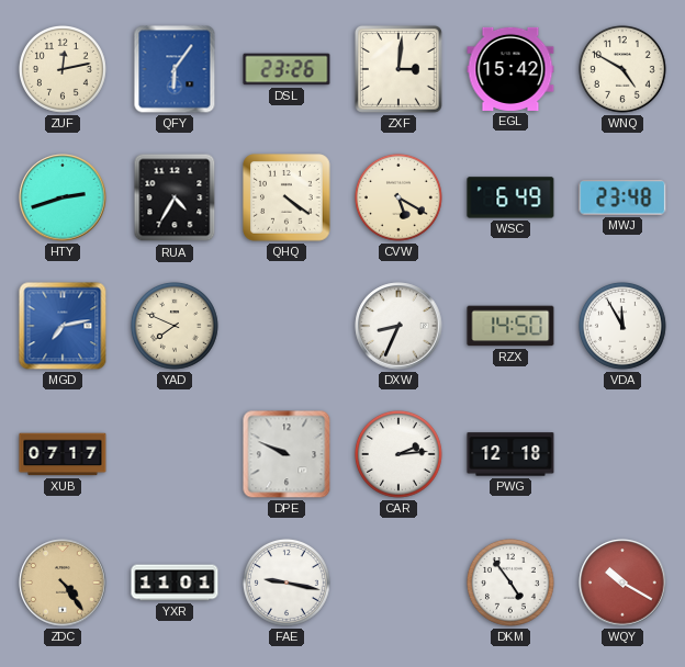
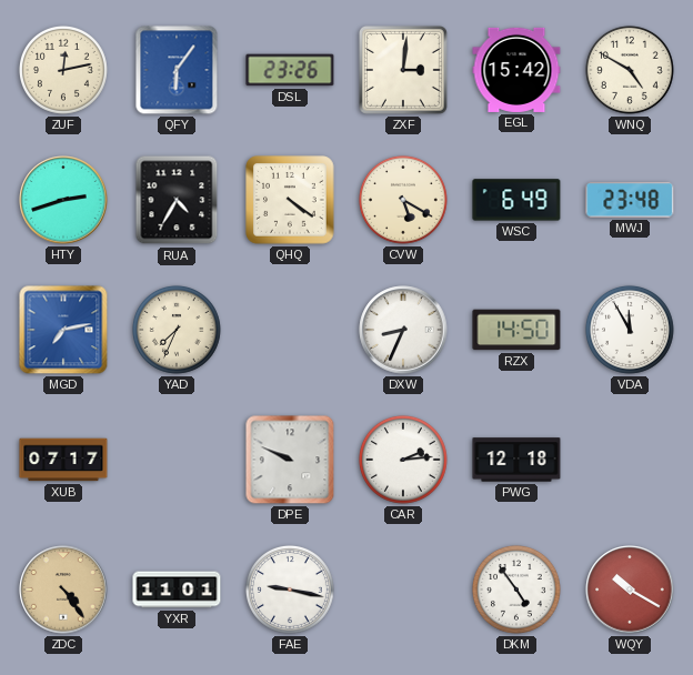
YAD: 7:49 -> 7:34
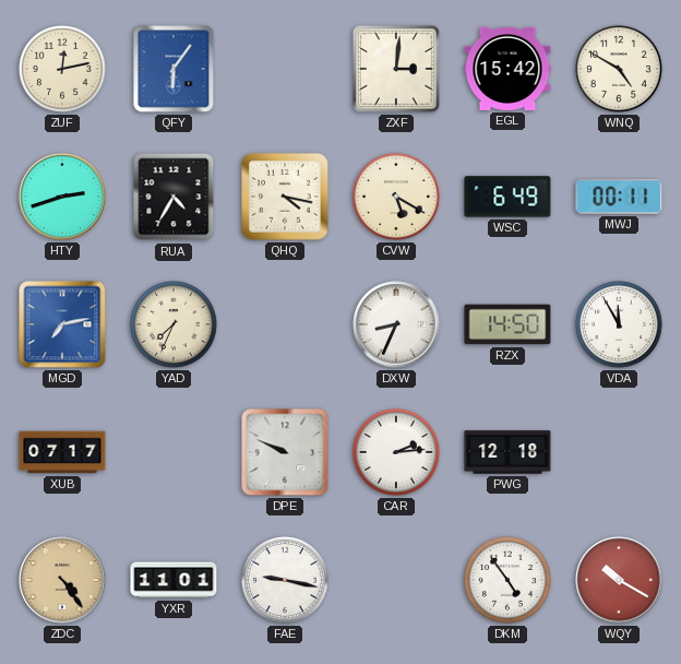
DSL: 23:26 -> none
QHQ: 4:21 -> 4:17
MWJ: 23:48 -> 00:11
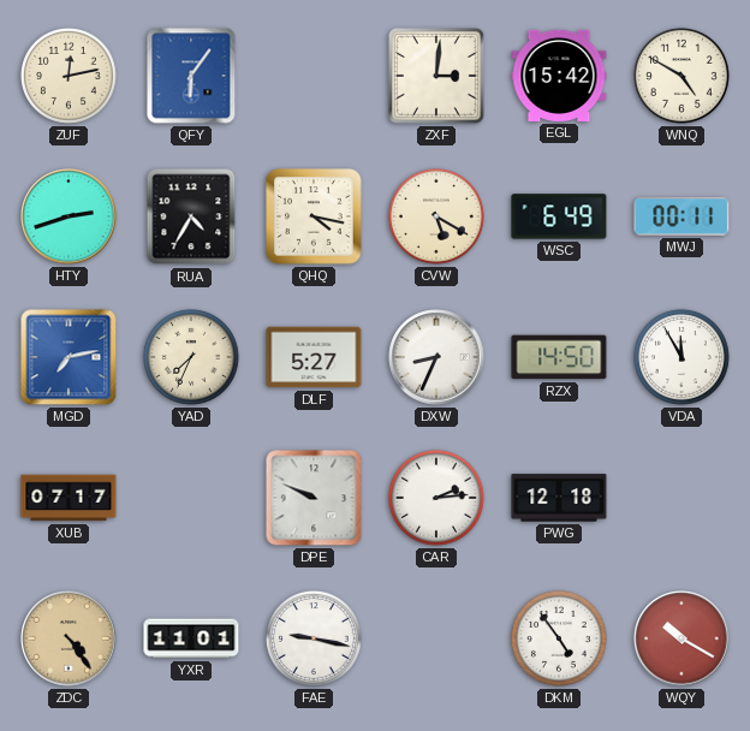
DLF: none -> 5:27
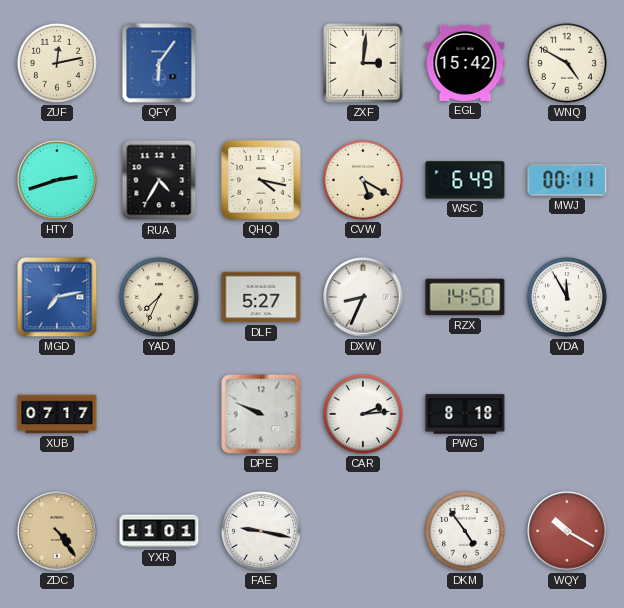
PWG: 12:18 -> 8:18
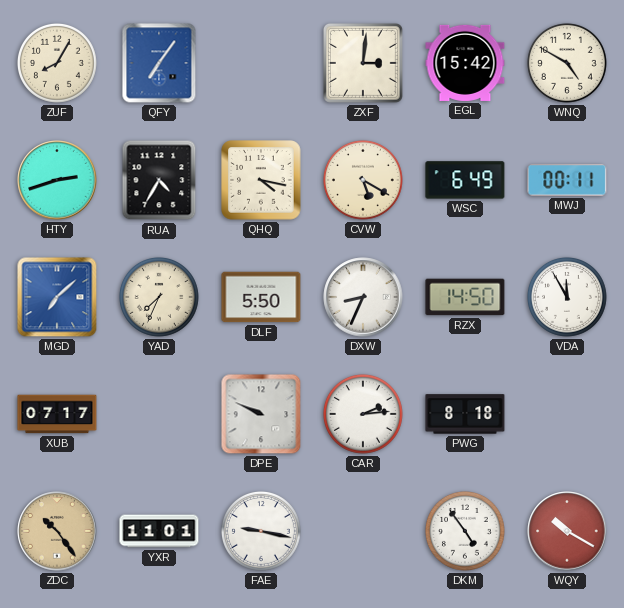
ZUF: 12:13 -> 8:05
QFY: 6:06 -> 7:06
MGD: 7:13 -> 7:08
DLF: 5:27 -> 5:50
ZDC: 4:24 -> 10:24
